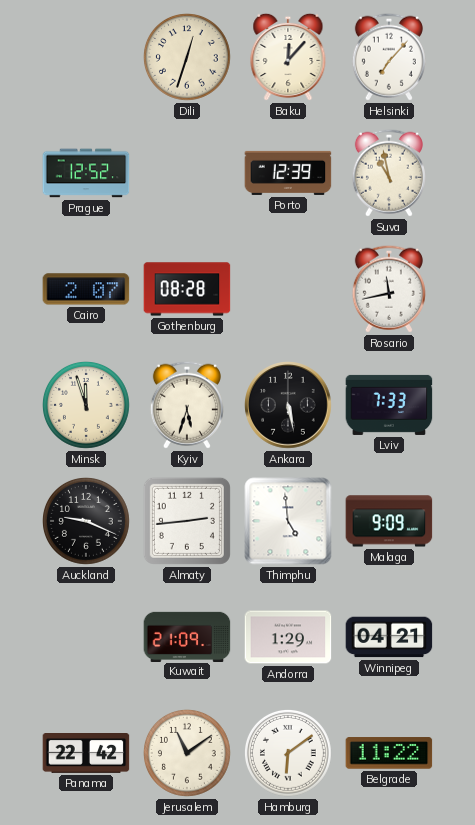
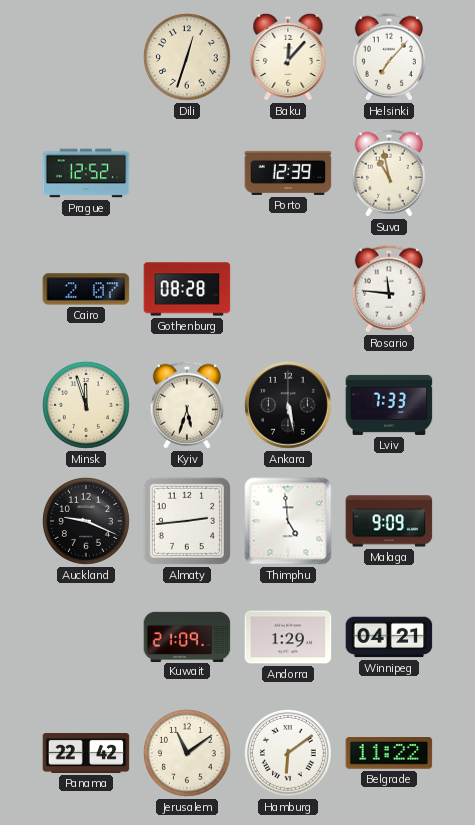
Rosario: 11:43 -> 11:46
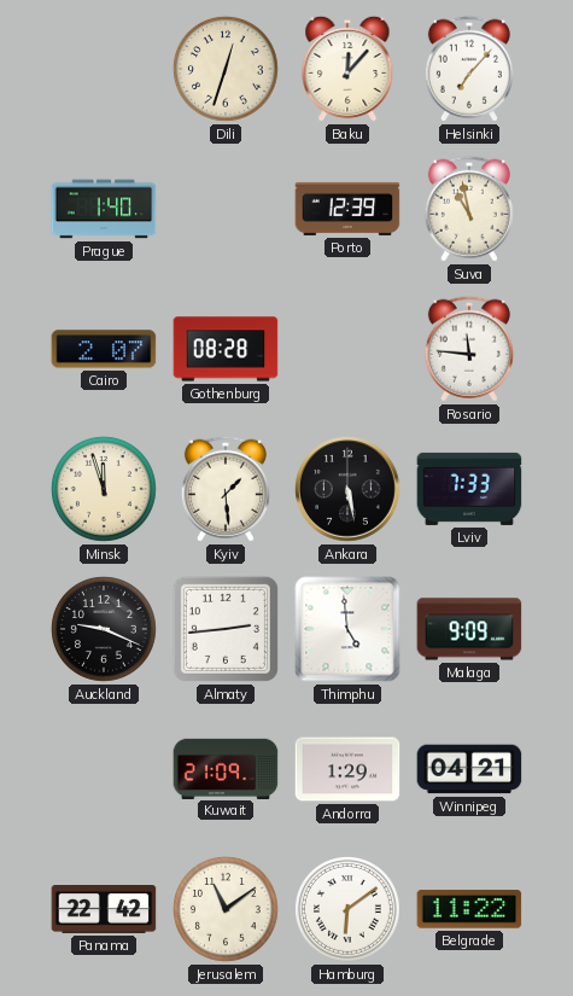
Prague: 12:52 -> 1:40
Kyiv: 5:33 -> 1:29
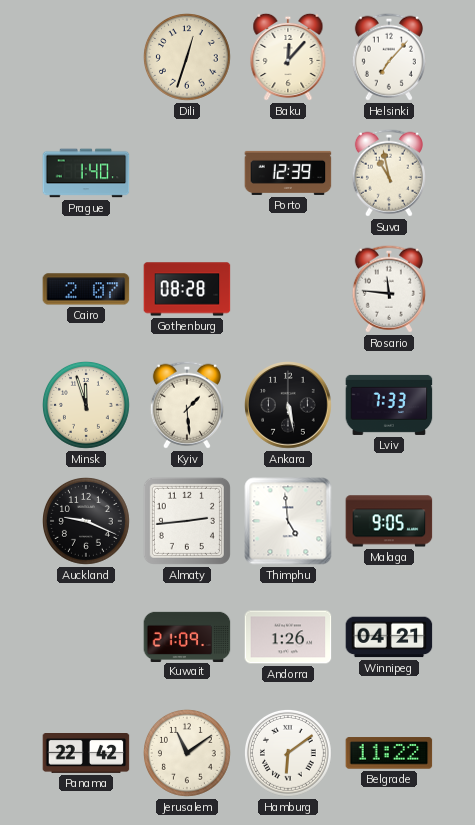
Malaga: 9:09 -> 9:05
Andorra: 1:29 -> 1:26
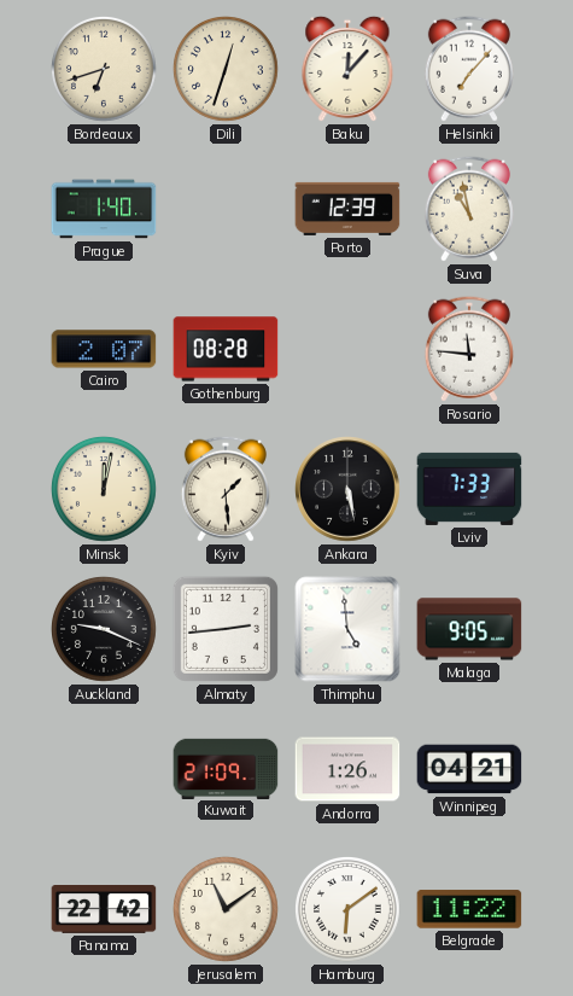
Bordeaux: none -> 6:42
Minsk: 11:57 -> 12:02
